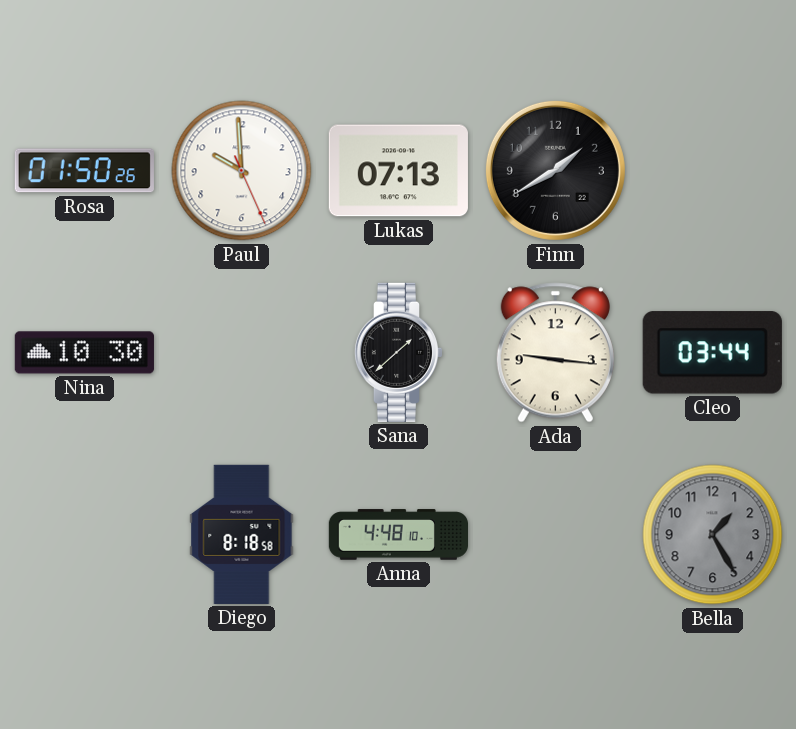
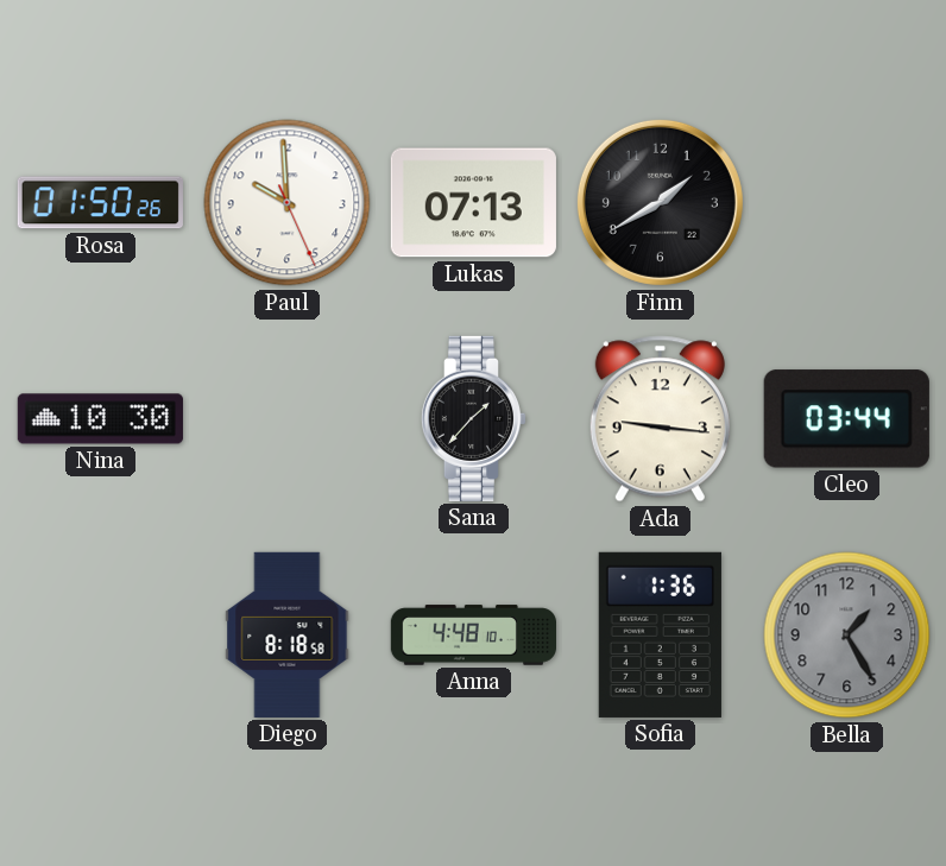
Sana: 1:38 -> 1:37
Sofia: none -> 1:36
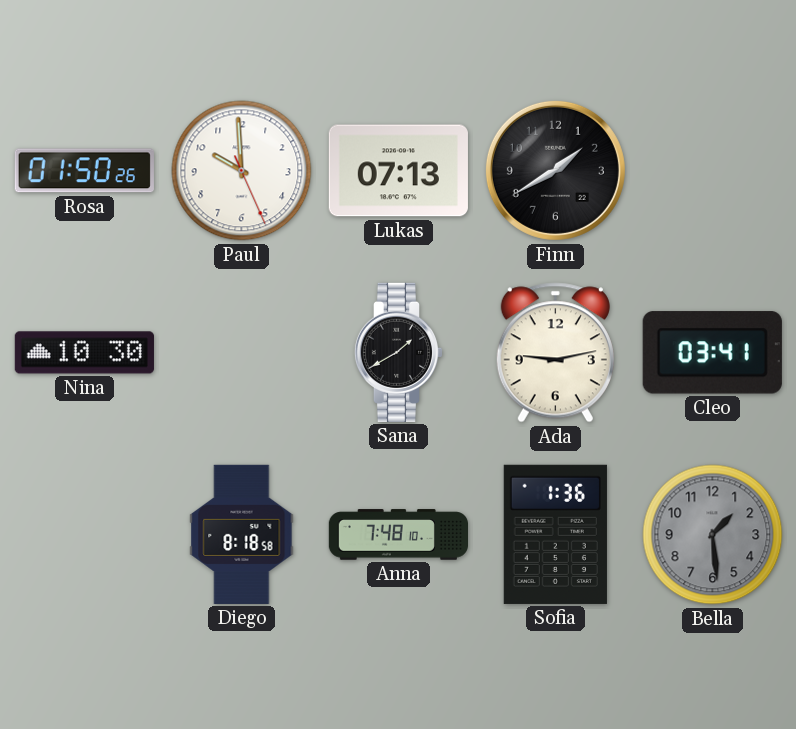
Sana: 1:37 -> 1:40
Ada: 9:16 -> 9:13
Cleo: 03:44 -> 03:41
Anna: 4:48 -> 7:48
Bella: 1:25 -> 1:29
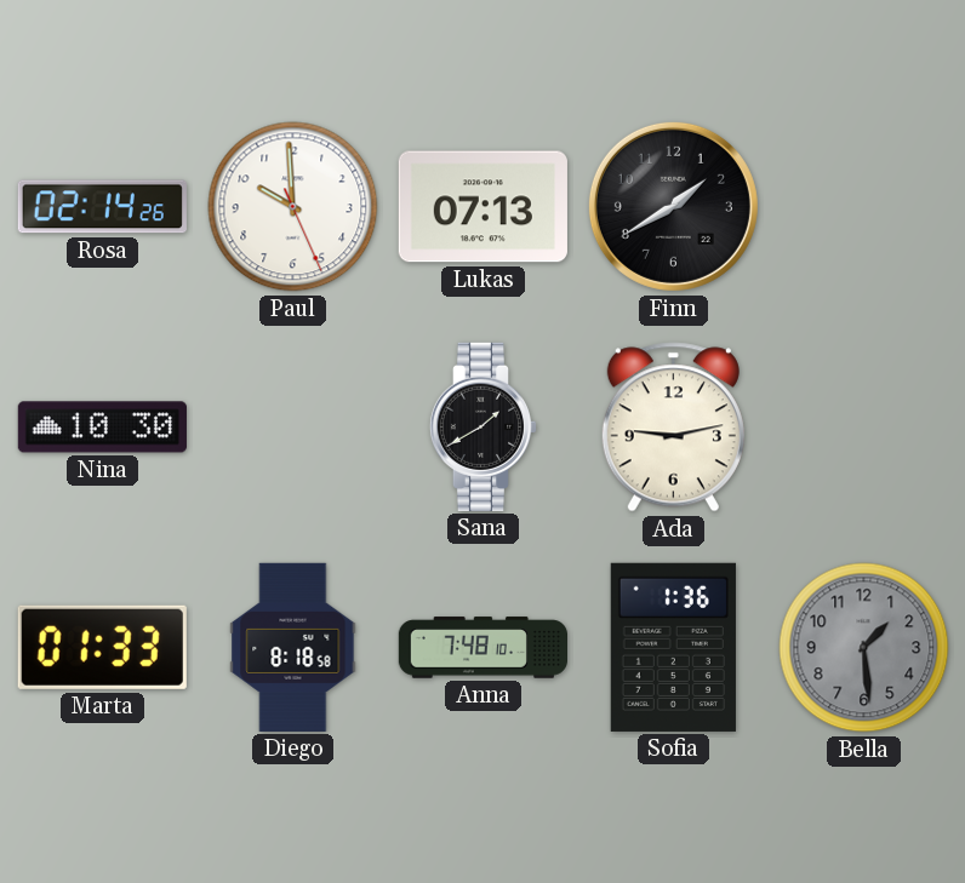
Rosa: 01:50 -> 02:14
Cleo: 03:41 -> none
Marta: none -> 01:33
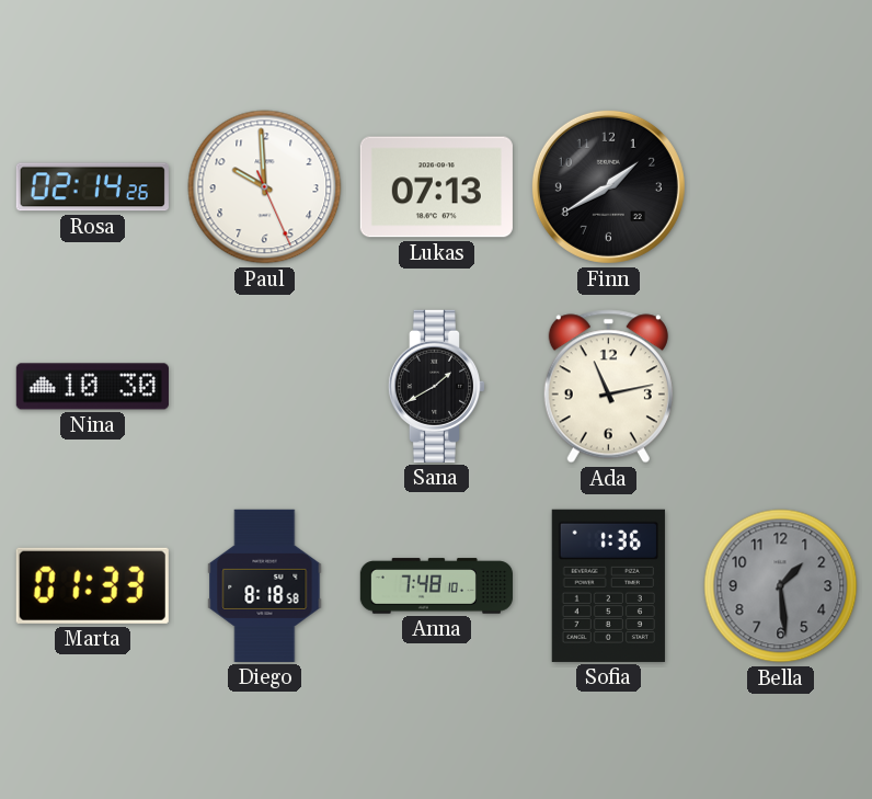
Ada: 9:13 -> 11:13
